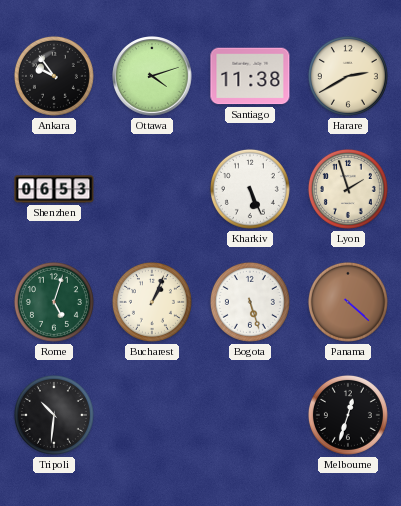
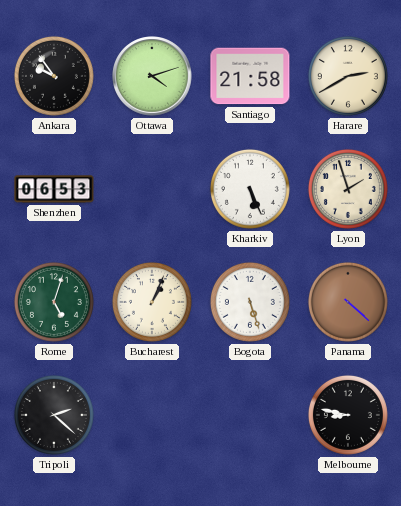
Santiago: 11:38 -> 21:58
Tripoli: 10:31 -> 2:22
Melbourne: 12:33 -> 8:47
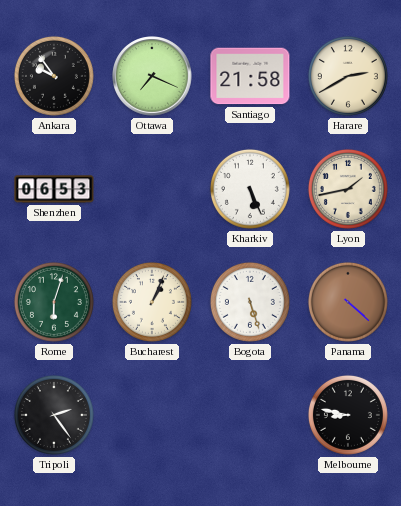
Ottawa: 4:12 -> 7:19
Lyon: 1:57 -> 1:43
Rome: 5:03 -> 6:03
Tripoli: 2:22 -> 2:24
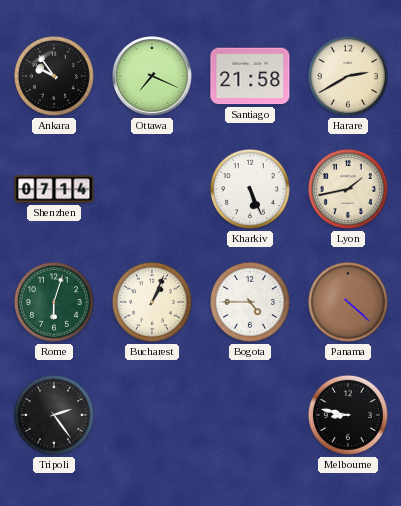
Shenzhen: 06:53 -> 07:14
Bogota: 5:27 -> 4:45
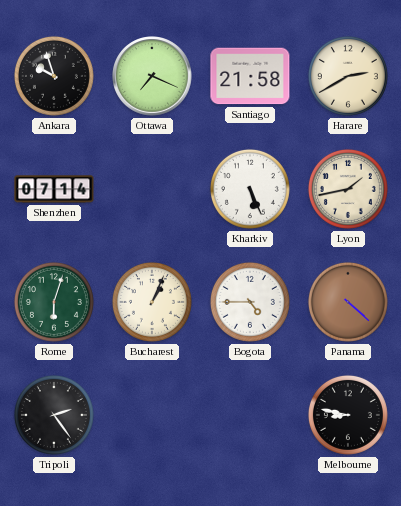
Ankara: 9:54 -> 9:57
